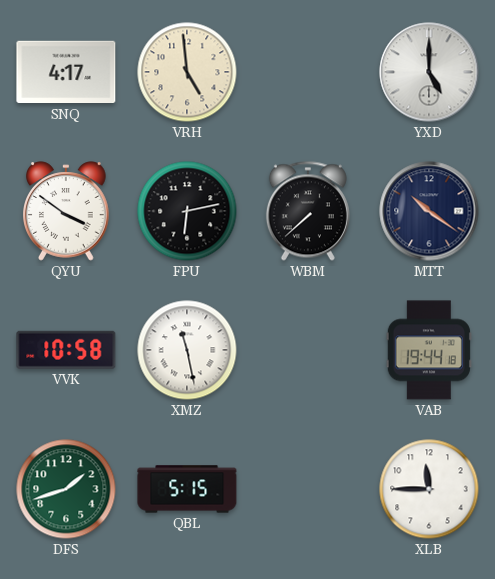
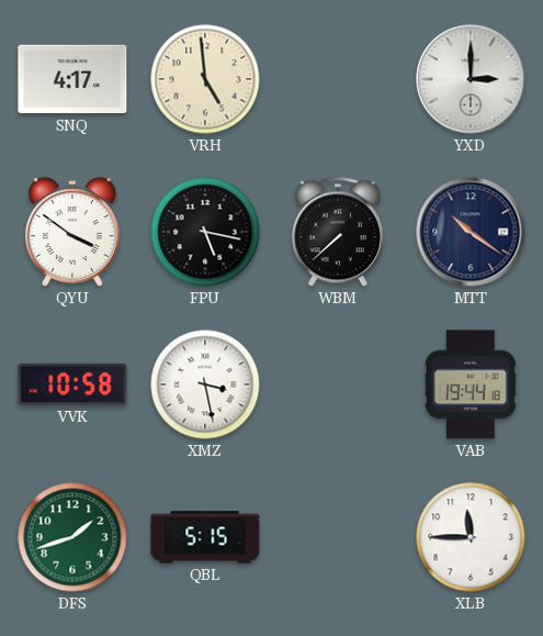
YXD: 5:00 -> 3:00
FPU: 6:13 -> 5:17
XMZ: 11:28 -> 3:28
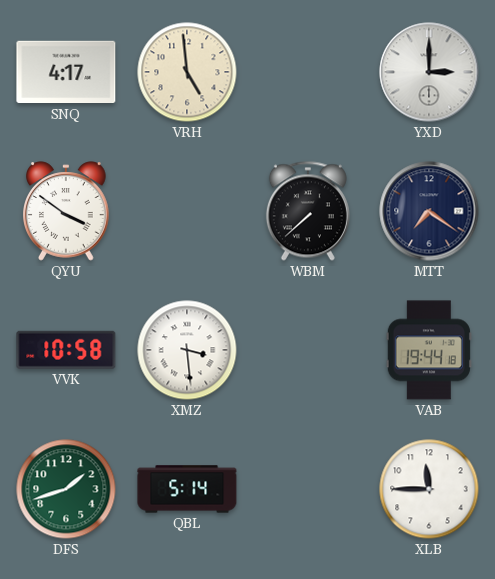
FPU: 5:17 -> none
MTT: 10:21 -> 7:21
XMZ: 3:28 -> 3:29
QBL: 5:15 -> 5:14
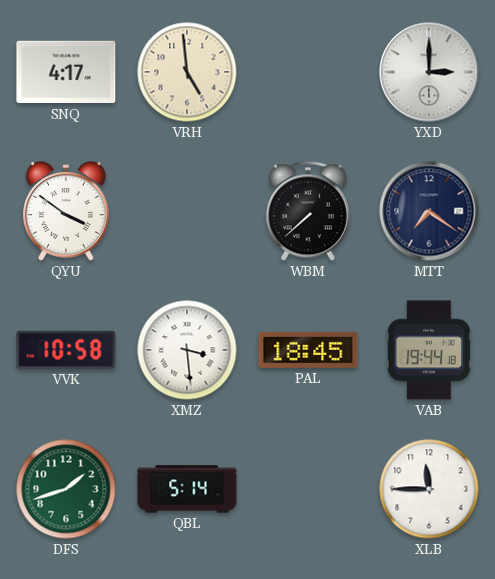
PAL: none -> 18:45
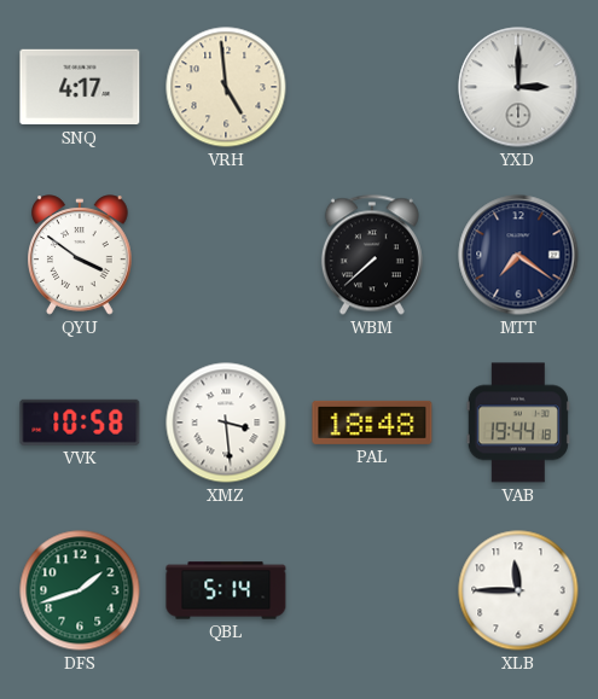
PAL: 18:45 -> 18:48
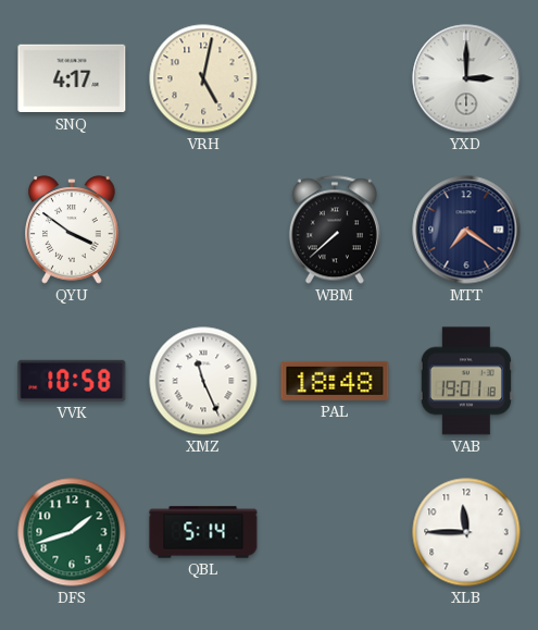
VRH: 4:59 -> 5:02
XMZ: 3:29 -> 11:26
VAB: 19:44 -> 19:01
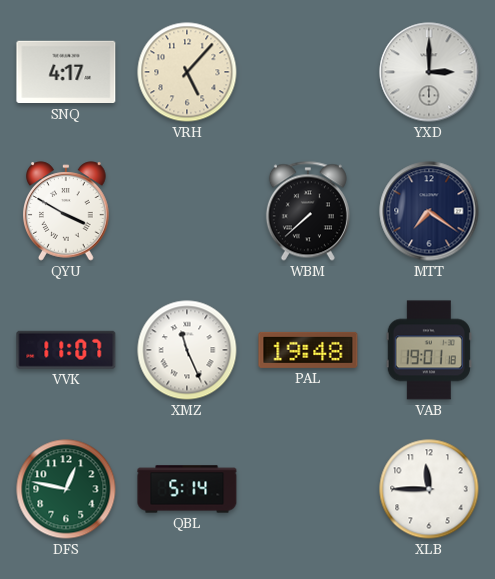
VRH: 5:02 -> 5:07
QYU: 3:51 -> 3:50
VVK: 10:58 -> 11:07
PAL: 18:48 -> 19:48
DFS: 1:42 -> 12:47
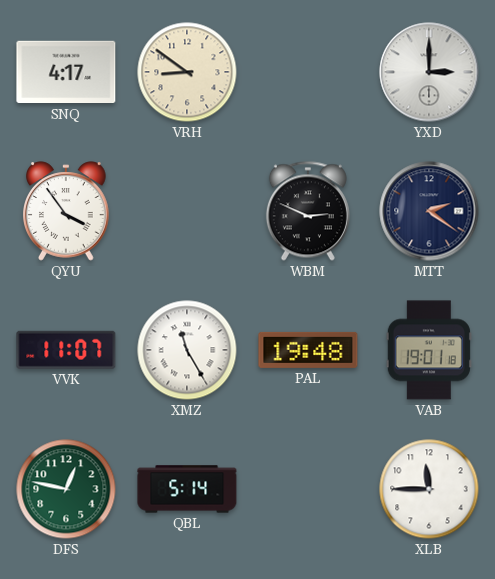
VRH: 5:07 -> 8:51
QYU: 3:50 -> 3:54
WBM: 7:38 -> 2:49
MTT: 7:21 -> 2:21
XMZ: 11:26 -> 11:25
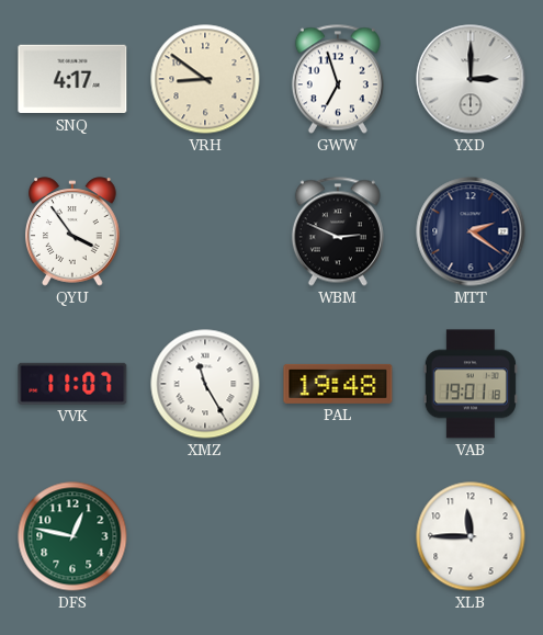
GWW: none -> 6:57
QBL: 5:14 -> none
